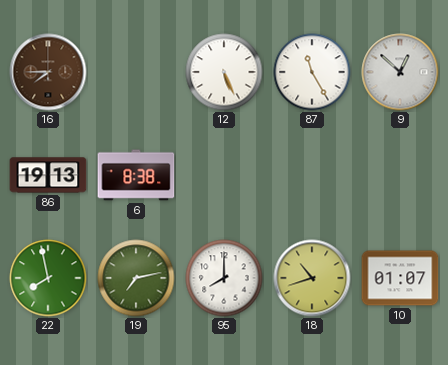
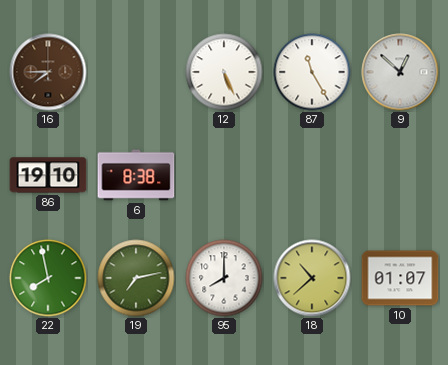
86: 19:13 -> 19:10
18: 10:42 -> 10:38
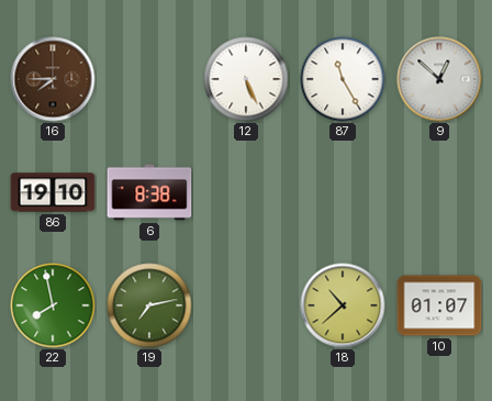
95: 8:00 -> none
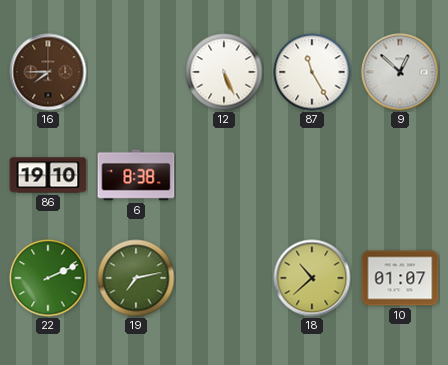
22: 7:58 -> 2:11
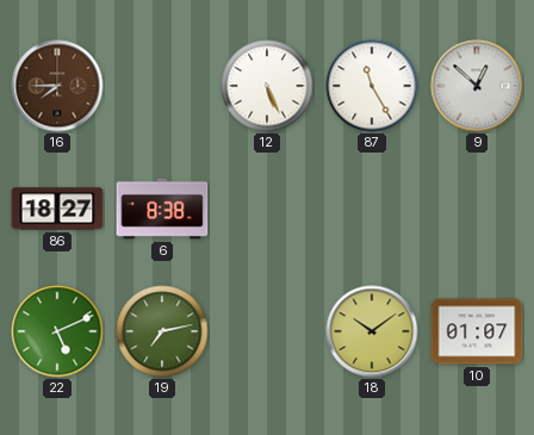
86: 19:10 -> 18:27
22: 2:11 -> 5:11
18: 10:38 -> 10:09
